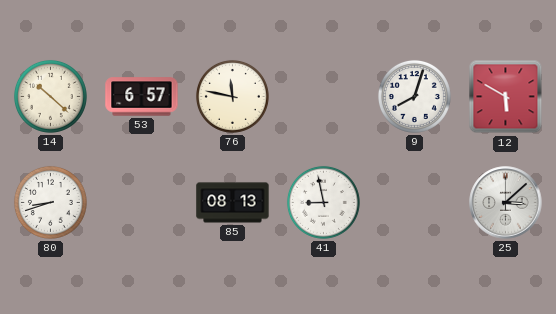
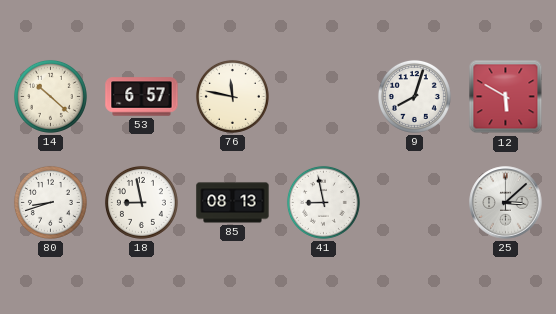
18: none -> 8:58
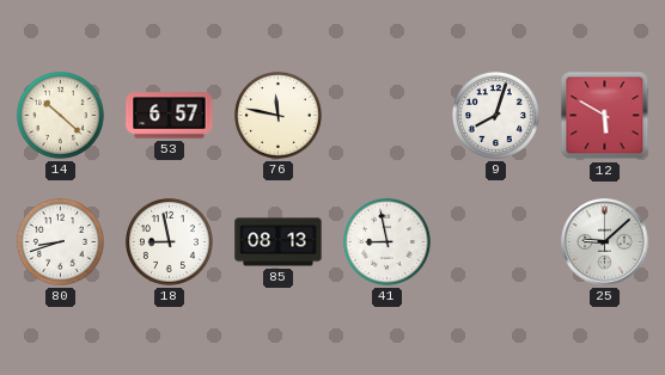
25: 3:08 -> 9:08
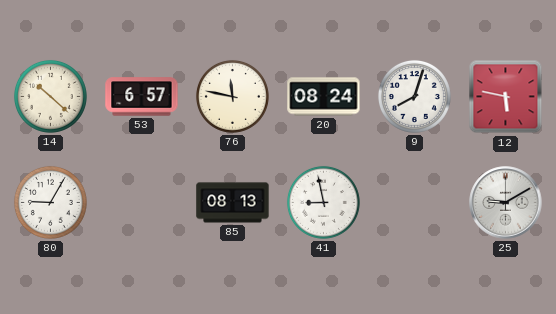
20: none -> 08:24
12: 5:50 -> 5:47
80: 8:42 -> 9:05
18: 8:58 -> none
25: 9:08 -> 9:10
